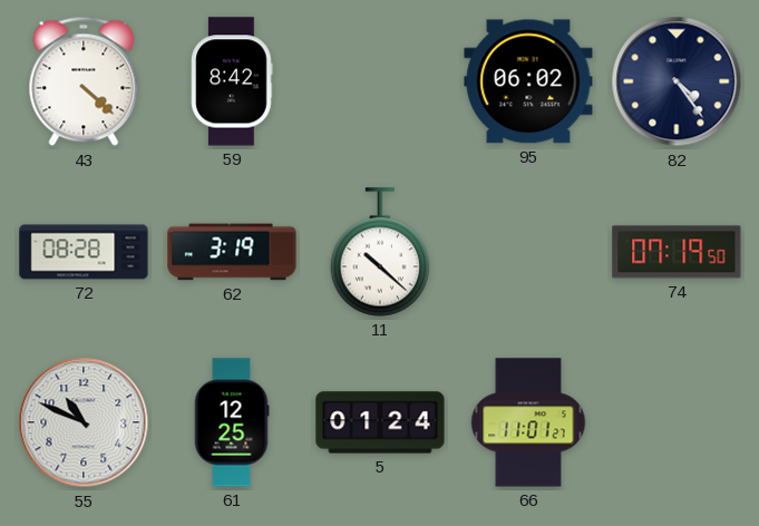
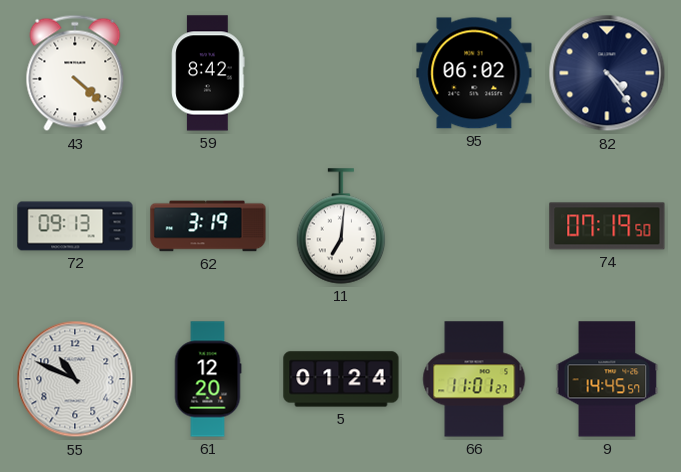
72: 08:28 -> 09:13
11: 10:22 -> 7:01
61: 12:25 -> 12:20
9: none -> 14:45
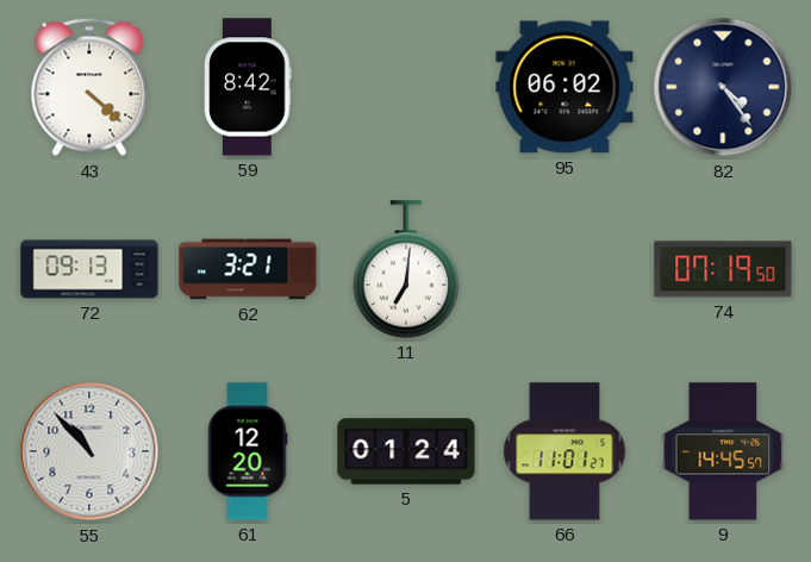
62: 3:19 -> 3:21
55: 10:49 -> 10:53
